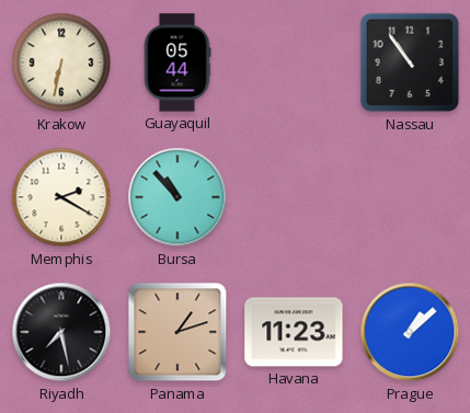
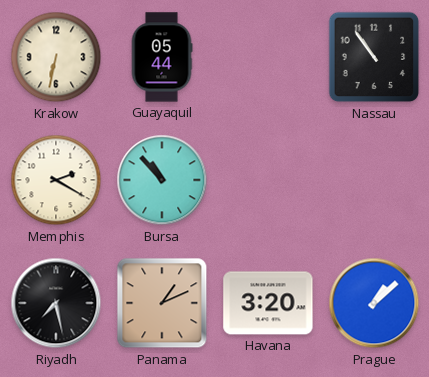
Panama: 1:12 -> 1:11
Havana: 11:23 -> 3:20
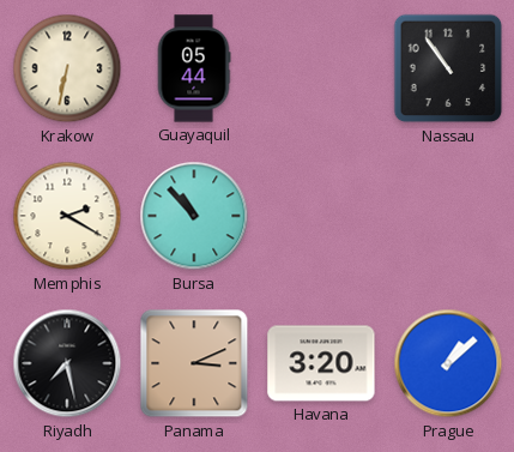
Panama: 1:11 -> 3:11
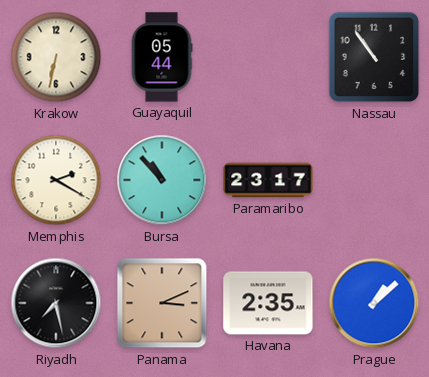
Paramaribo: none -> 23:17
Havana: 3:20 -> 2:35
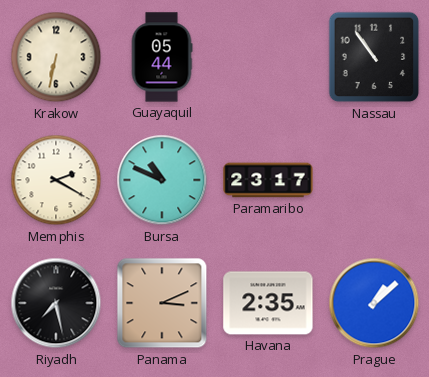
Bursa: 10:53 -> 10:49
